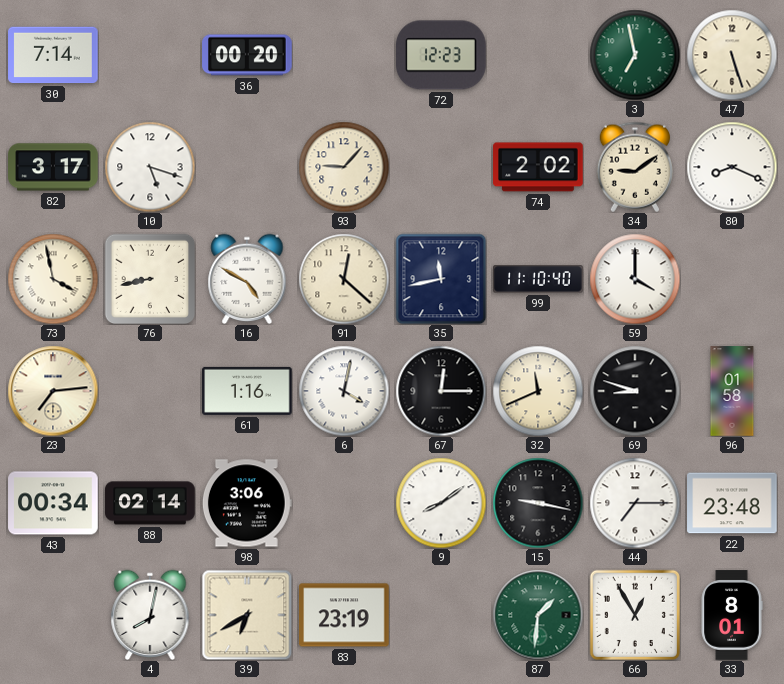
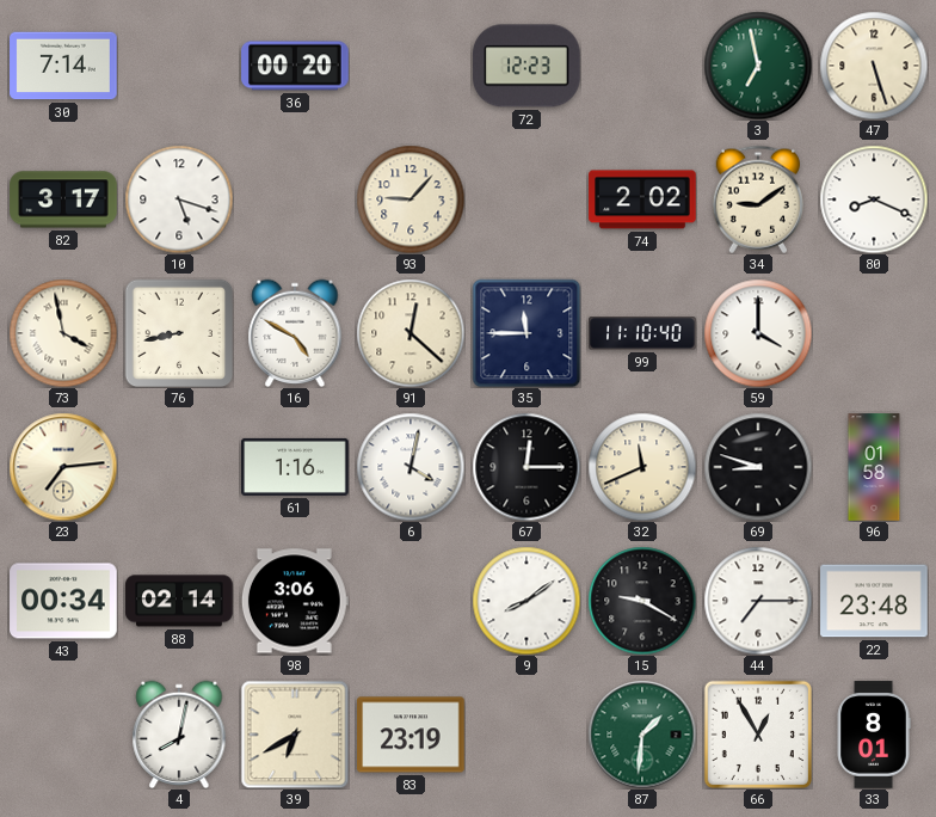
35: 11:43 -> 11:45
15: 9:17 -> 9:20
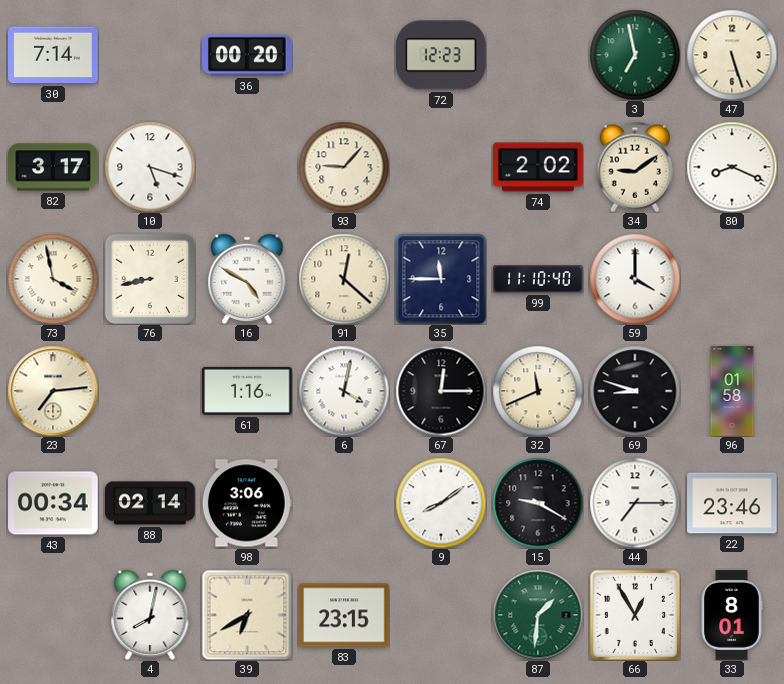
22: 23:48 -> 23:46
83: 23:19 -> 23:15
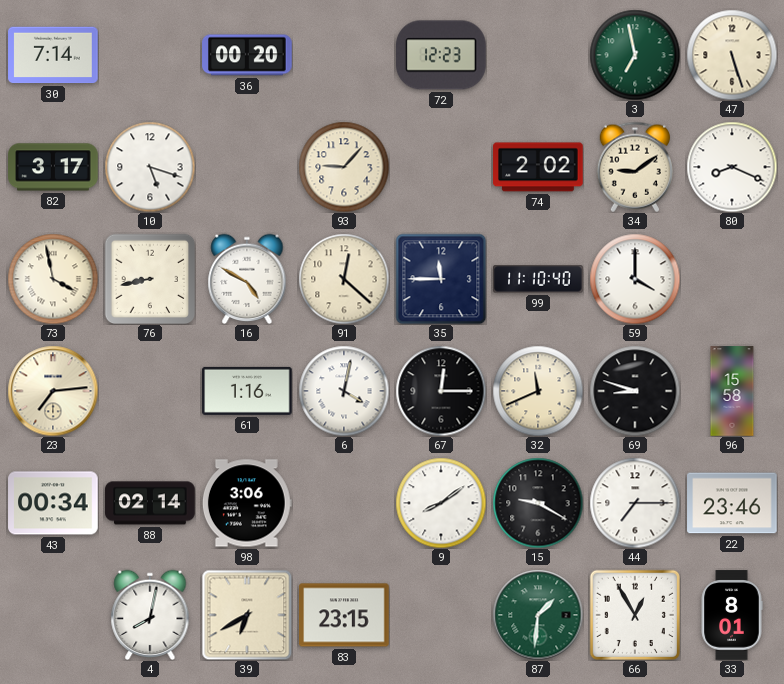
96: 01:58 -> 15:58
